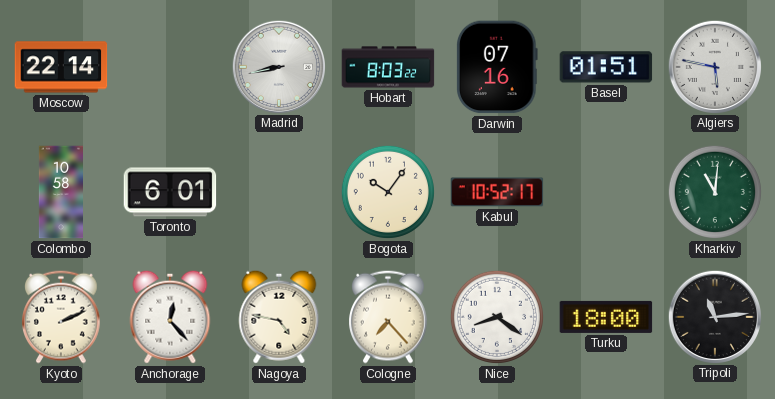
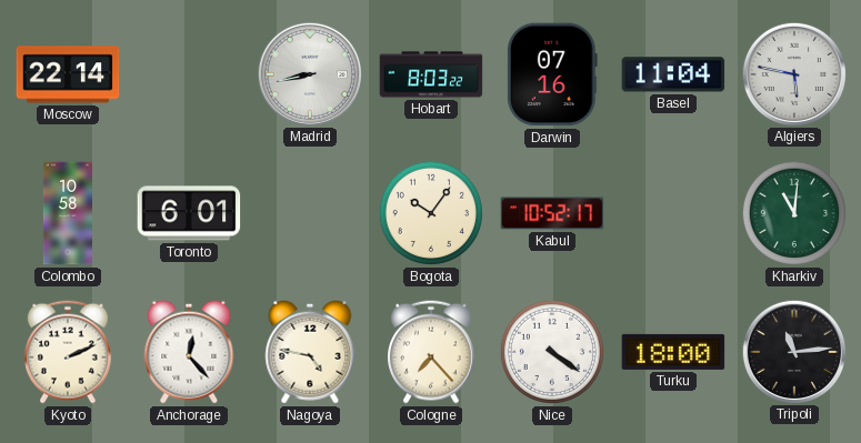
Basel: 01:51 -> 11:04
Nice: 8:21 -> 4:21
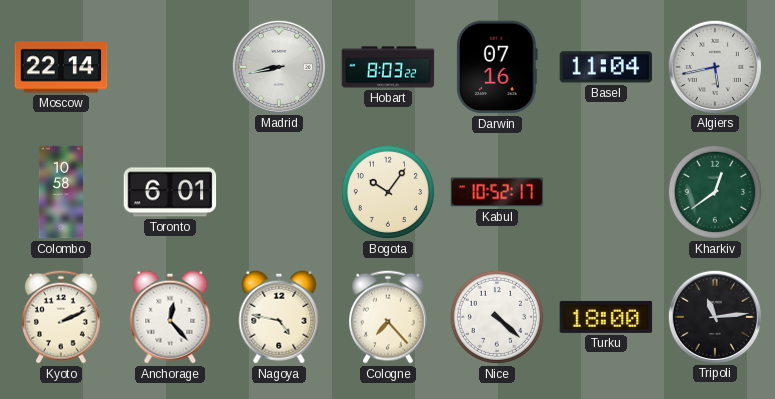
Algiers: 5:47 -> 5:43
Kharkiv: 11:01 -> 12:39
Nice: 4:21 -> 4:22
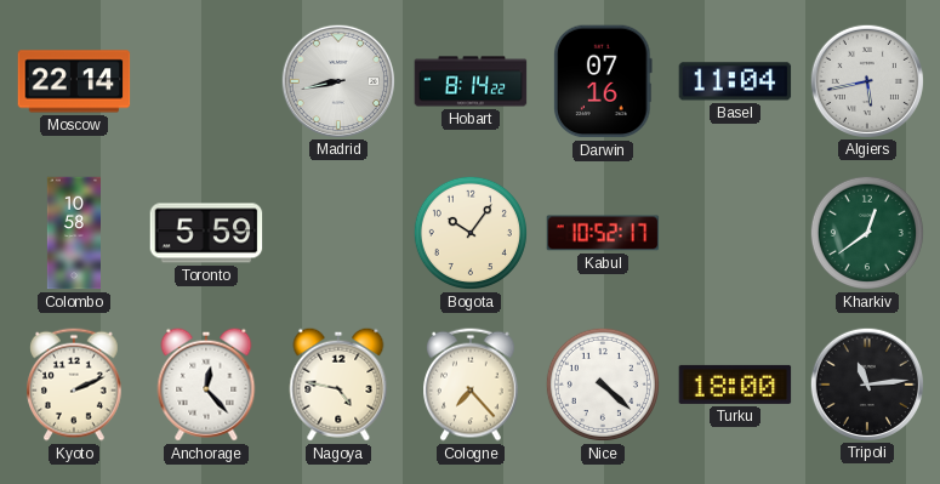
Hobart: 8:03 -> 8:14
Toronto: 6:01 -> 5:59
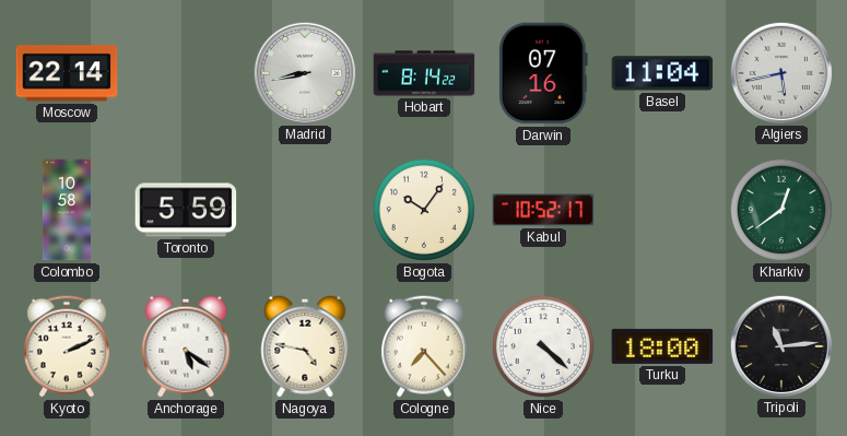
Anchorage: 12:23 -> 5:21
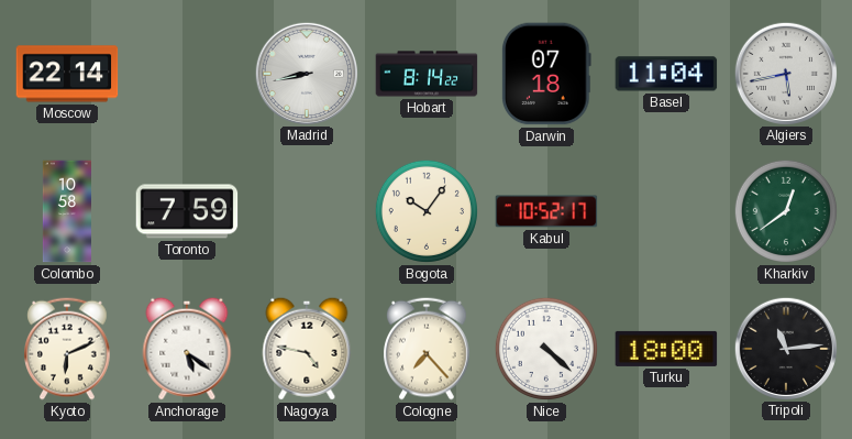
Darwin: 07:16 -> 07:18
Toronto: 5:59 -> 7:59
Kyoto: 2:11 -> 6:11
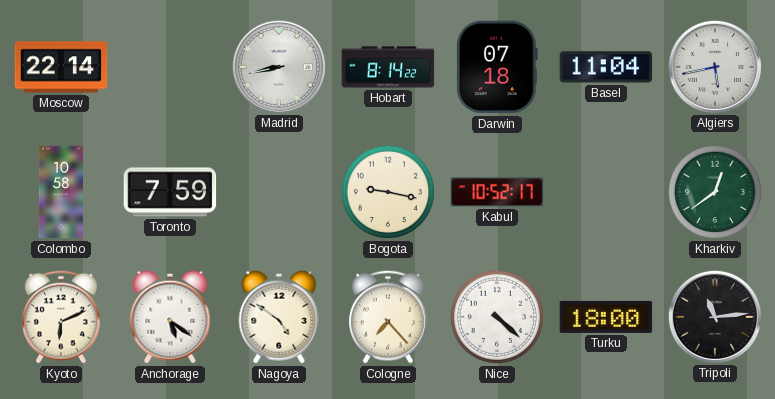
Bogota: 10:06 -> 9:17
Nagoya: 4:47 -> 4:51
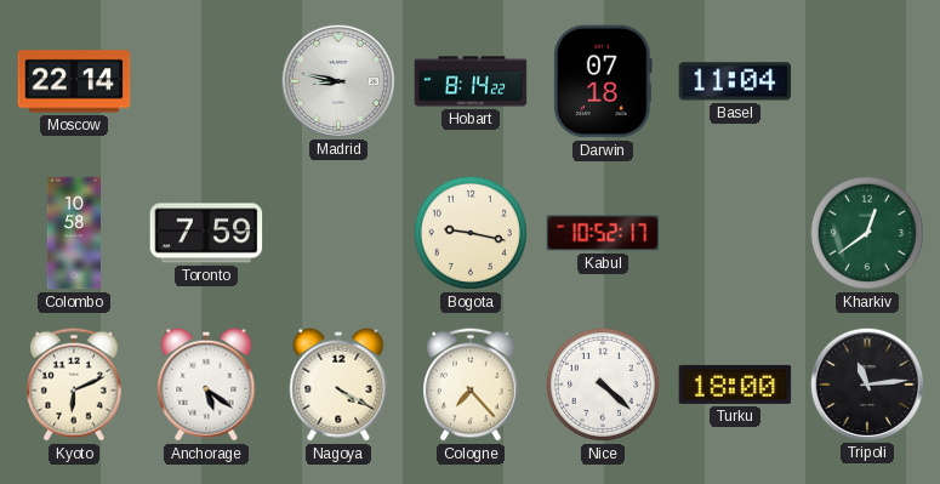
Madrid: 8:43 -> 8:47
Algiers: 5:43 -> none
Nagoya: 4:51 -> 4:20
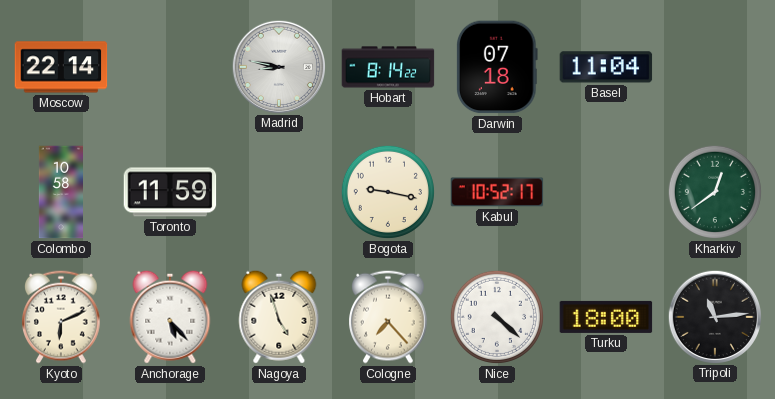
Toronto: 7:59 -> 11:59
Anchorage: 5:21 -> 5:23
Nagoya: 4:20 -> 4:57
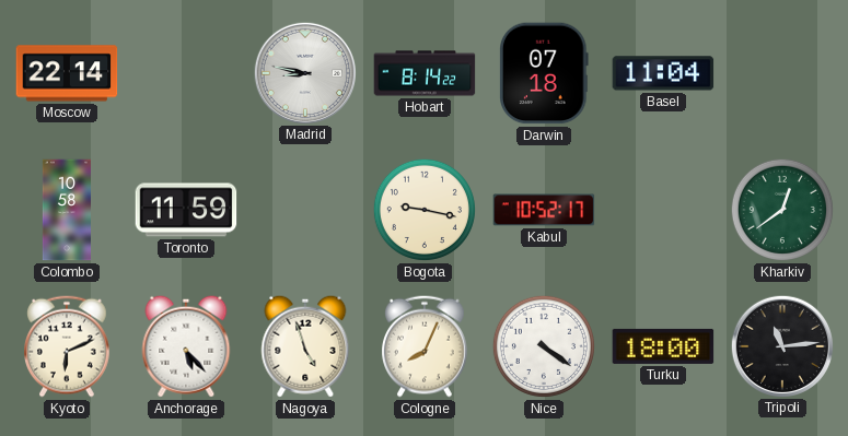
Cologne: 7:23 -> 8:04
Nice: 4:22 -> 4:21
